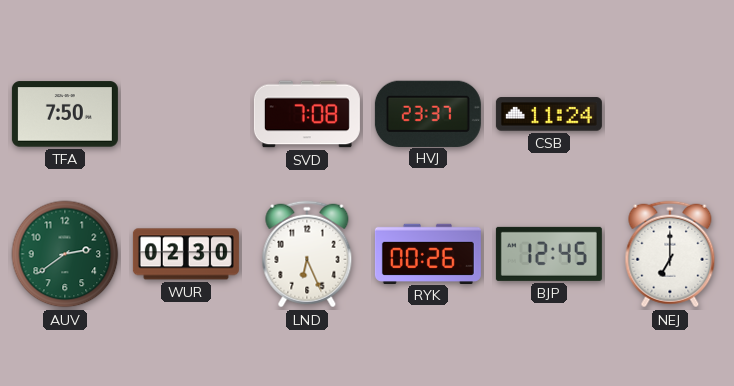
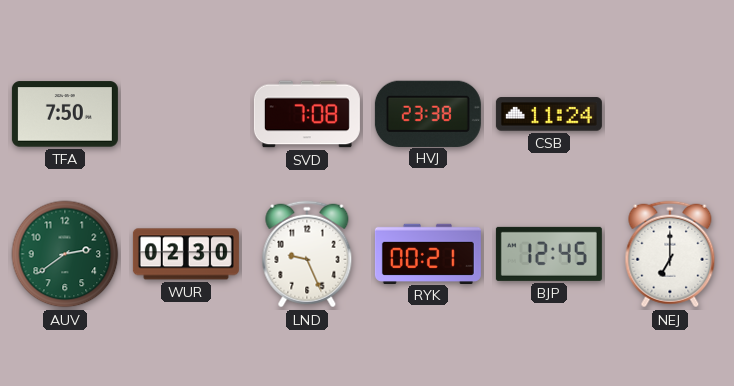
HVJ: 23:37 -> 23:38
LND: 6:26 -> 9:26
RYK: 00:26 -> 00:21
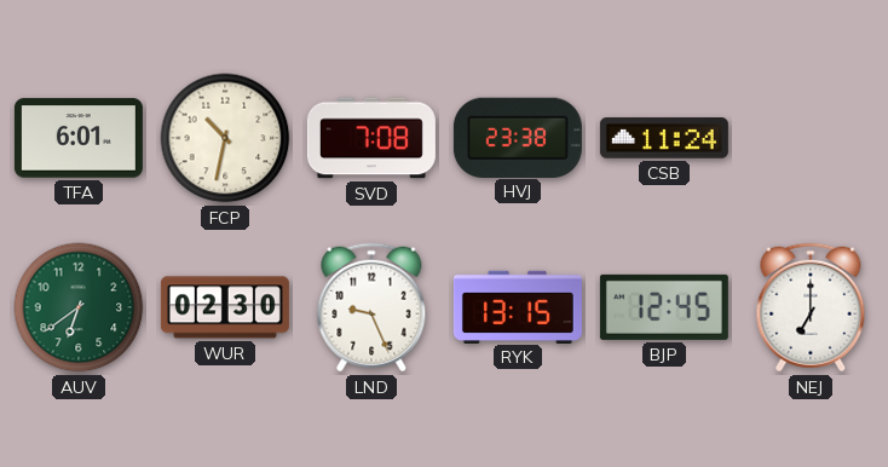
TFA: 7:50 -> 6:01
FCP: none -> 10:32
AUV: 2:39 -> 6:39
RYK: 00:21 -> 13:15
